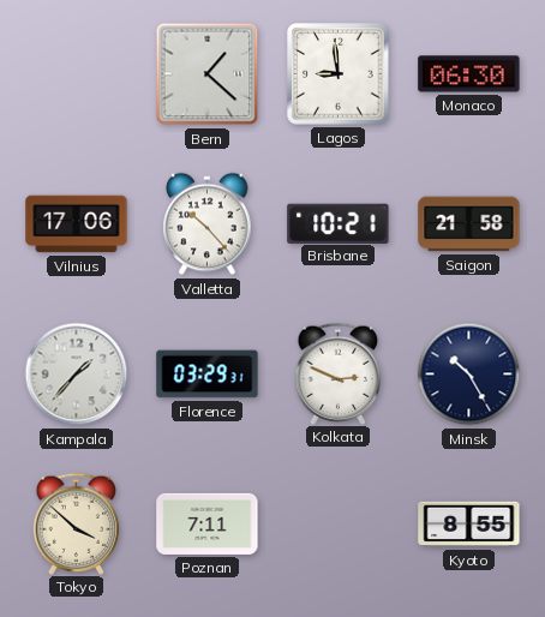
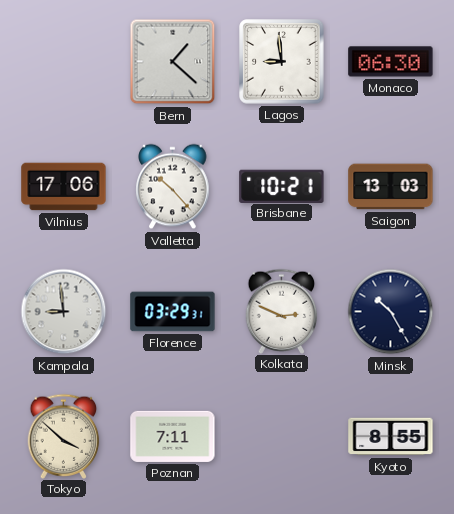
Saigon: 21:58 -> 13:03
Kampala: 1:37 -> 8:59
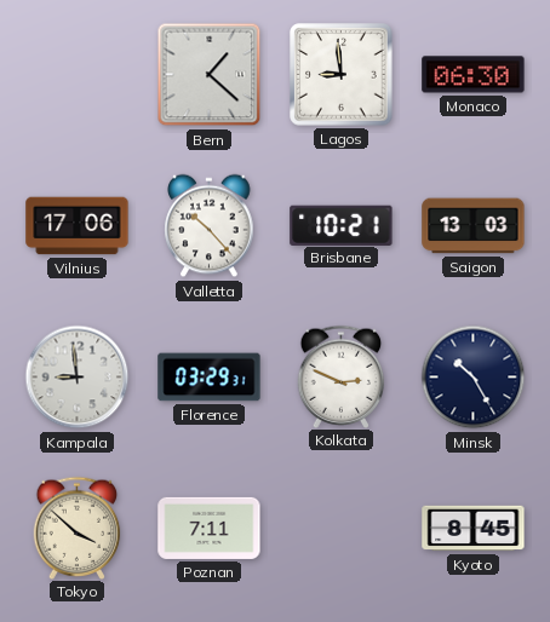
Kyoto: 8:55 -> 8:45
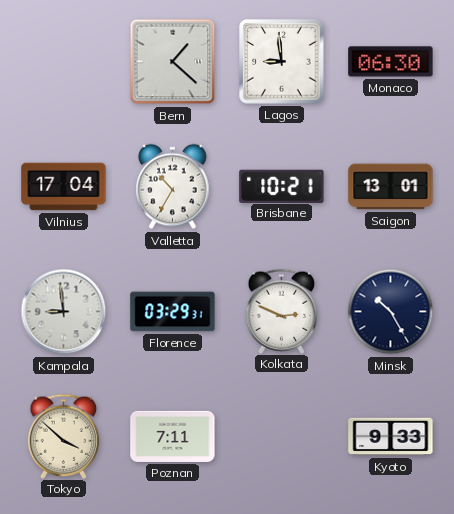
Vilnius: 17:06 -> 17:04
Valletta: 10:23 -> 10:35
Saigon: 13:03 -> 13:01
Kyoto: 8:45 -> 9:33
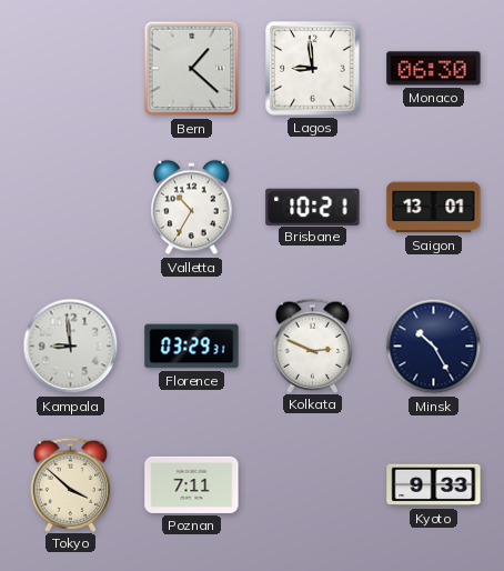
Vilnius: 17:04 -> none
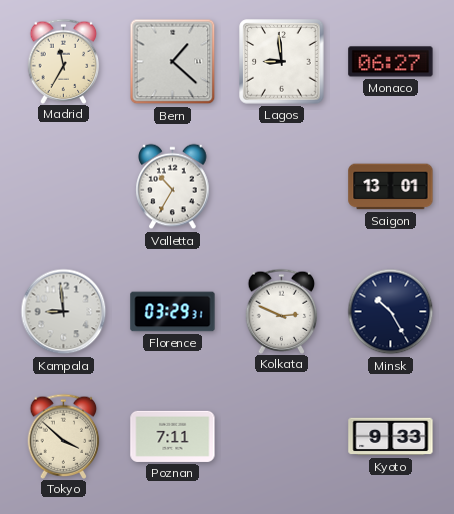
Madrid: none -> 11:35
Monaco: 06:30 -> 06:27
Brisbane: 10:21 -> none
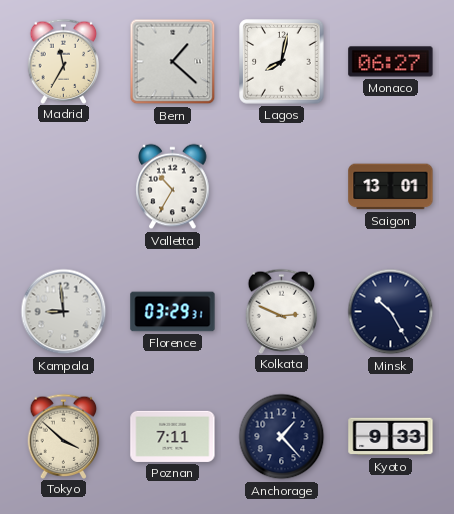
Lagos: 8:59 -> 8:02
Anchorage: none -> 1:23
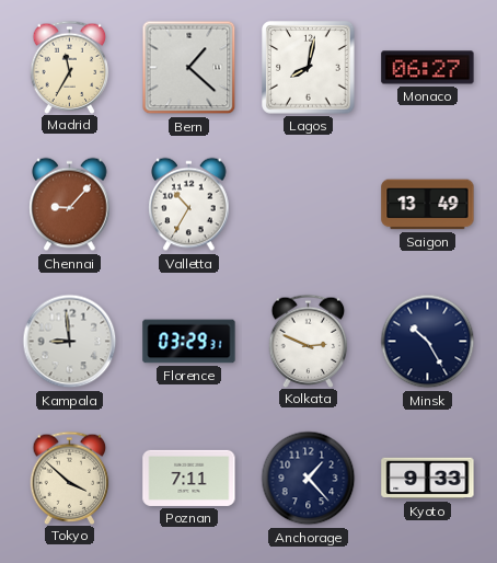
Chennai: none -> 9:07
Saigon: 13:01 -> 13:49
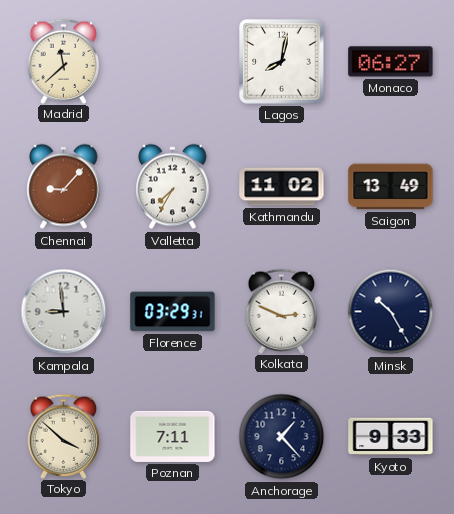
Madrid: 11:35 -> 11:38
Bern: 1:22 -> none
Valletta: 10:35 -> 7:35
Kathmandu: none -> 11:02
